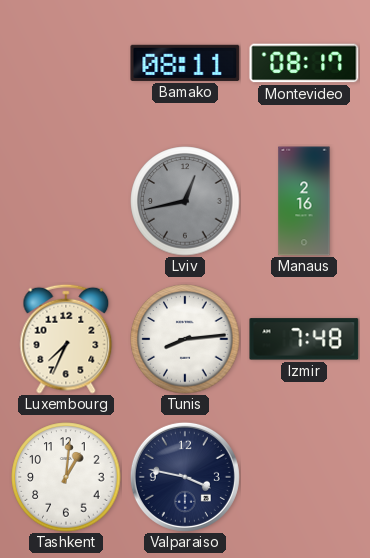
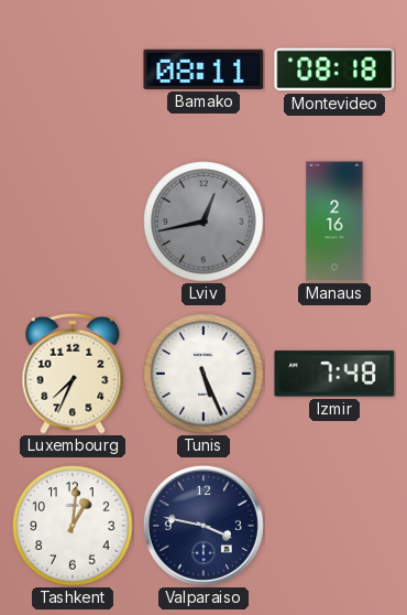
Montevideo: 08:17 -> 08:18
Tunis: 8:14 -> 5:26
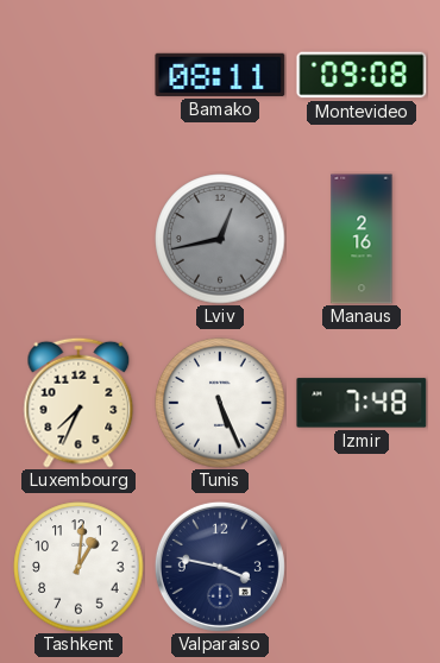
Montevideo: 08:18 -> 09:08
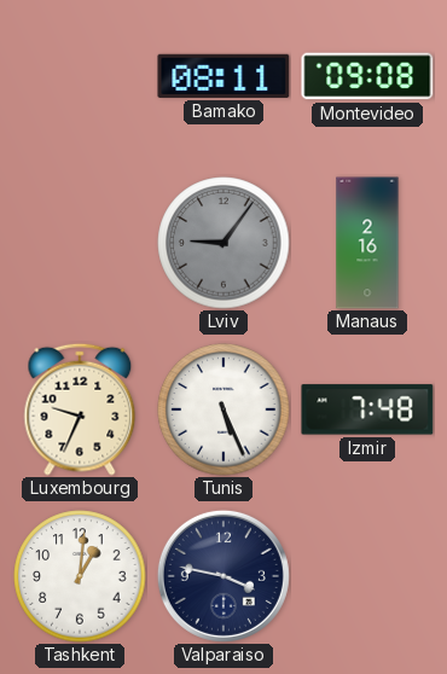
Lviv: 12:43 -> 9:06
Luxembourg: 7:34 -> 9:34
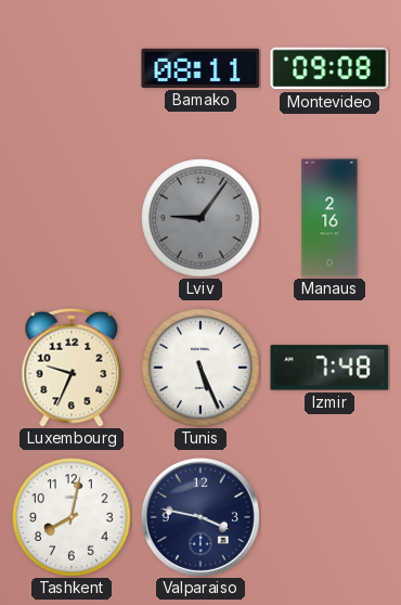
Tashkent: 1:01 -> 8:02
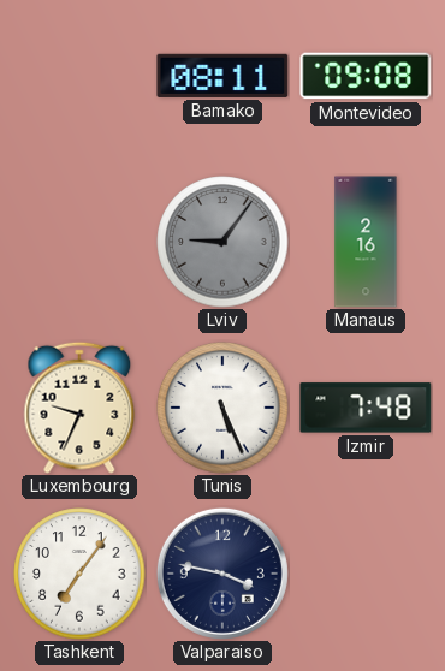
Tashkent: 8:02 -> 7:06
